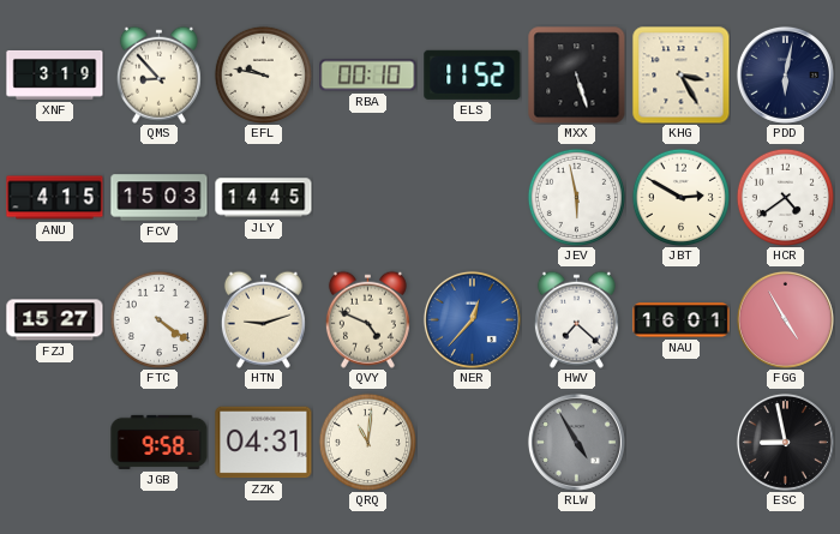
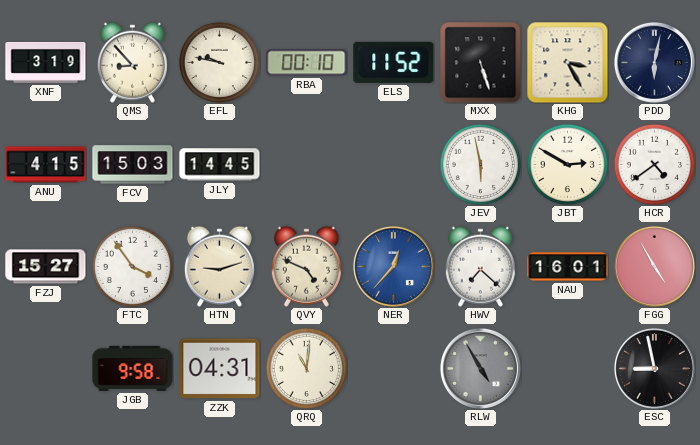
FTC: 4:21 -> 3:54
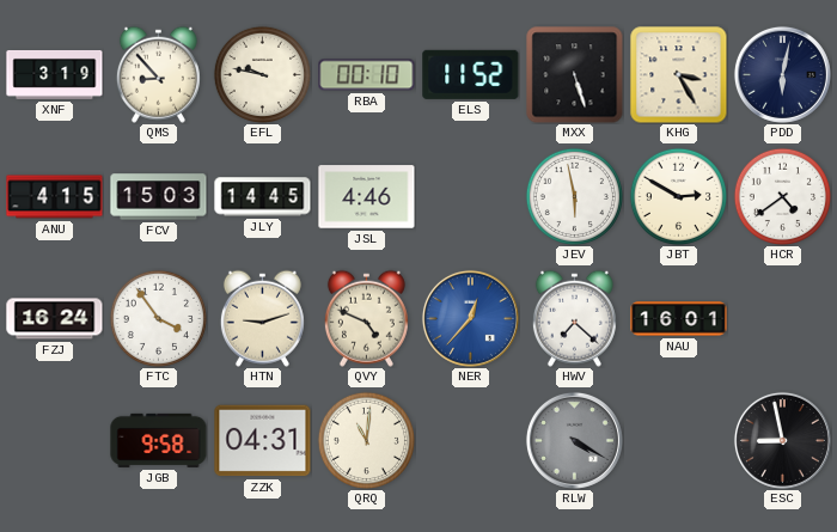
JSL: none -> 4:46
FZJ: 15:27 -> 16:24
FGG: 4:55 -> none
RLW: 4:55 -> 4:20
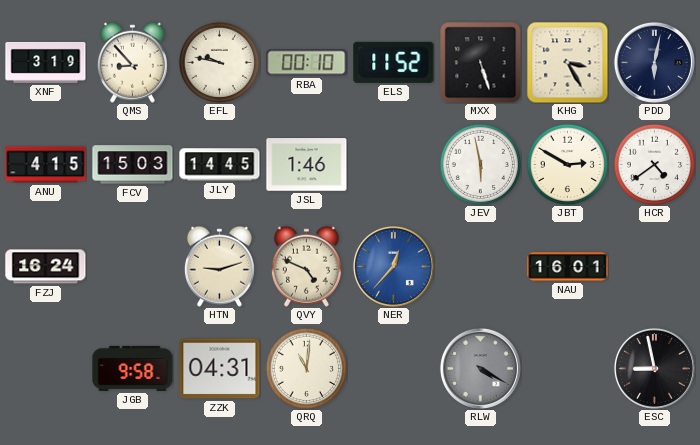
JSL: 4:46 -> 1:46
FTC: 3:54 -> none
HWV: 7:22 -> none
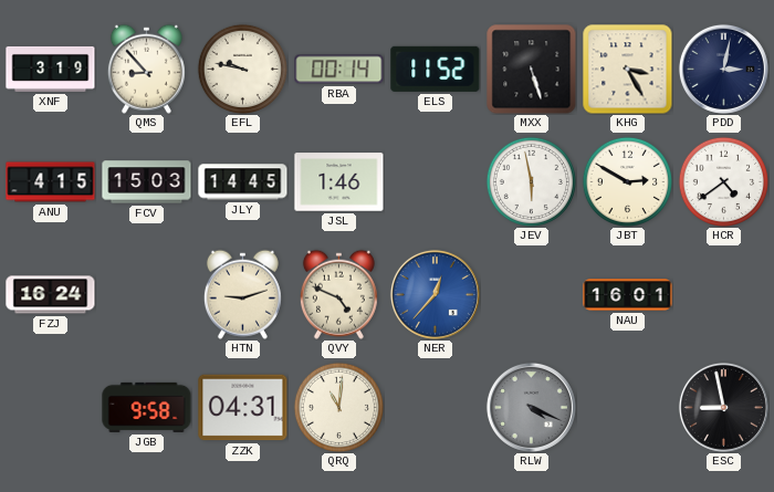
RBA: 00:10 -> 00:14
PDD: 6:02 -> 3:02
RLW: 4:20 -> 4:19
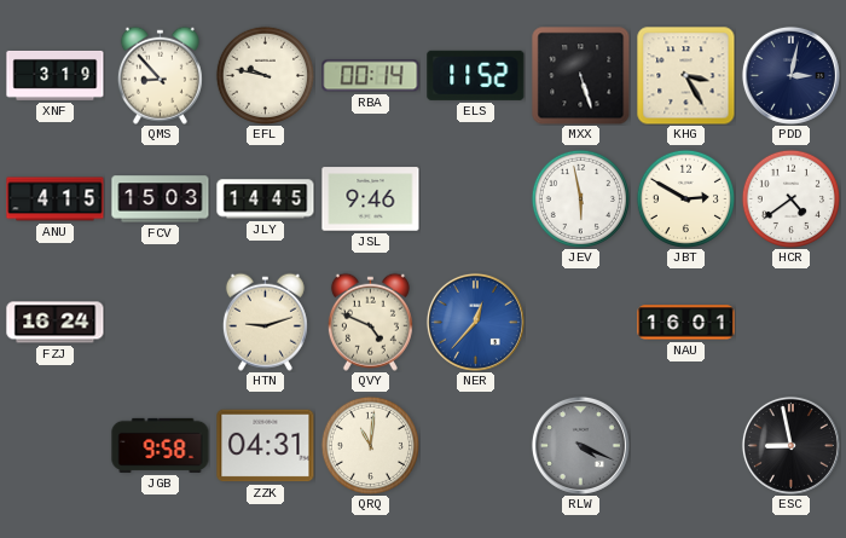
JSL: 1:46 -> 9:46
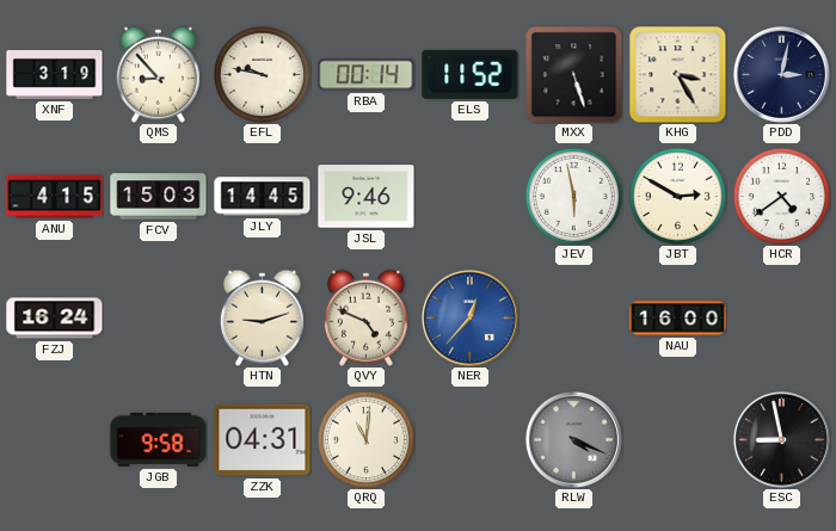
NAU: 16:01 -> 16:00
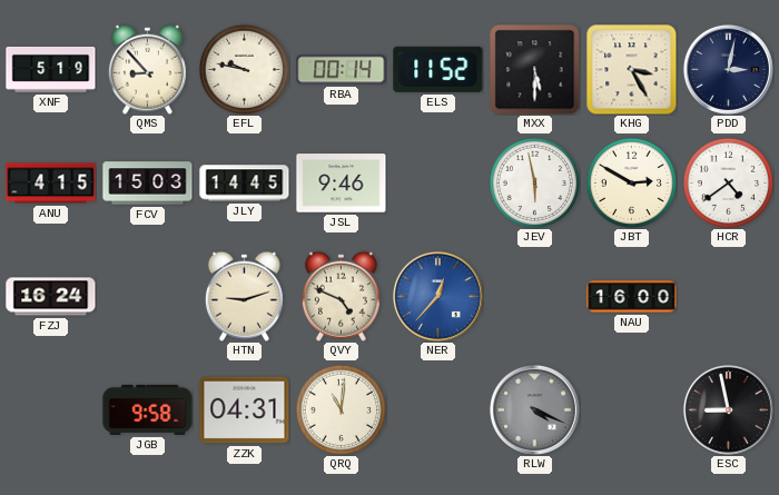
XNF: 3:19 -> 5:19
MXX: 5:27 -> 5:30
